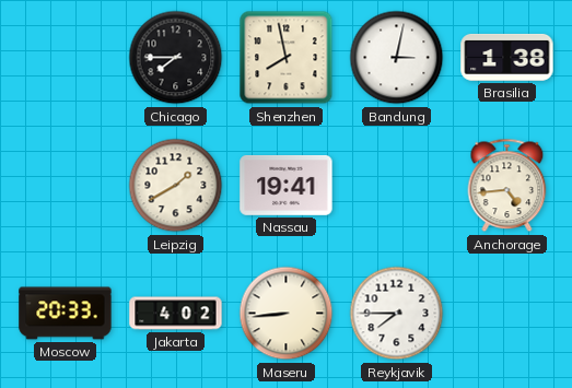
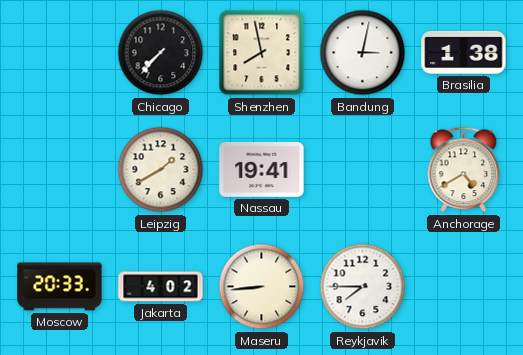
Chicago: 7:45 -> 7:37
Anchorage: 4:44 -> 4:40
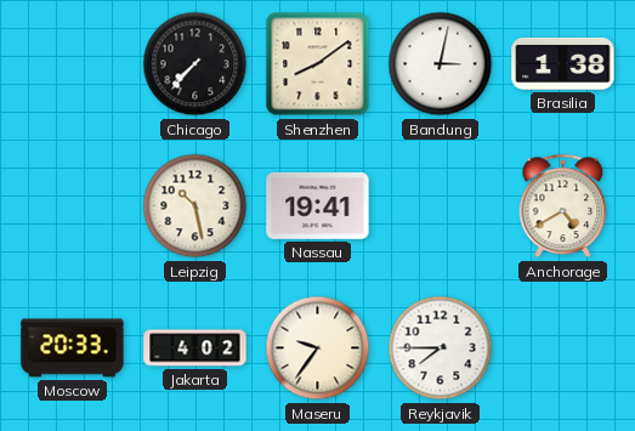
Shenzhen: 7:58 -> 8:09
Leipzig: 1:40 -> 10:28
Maseru: 8:44 -> 9:36
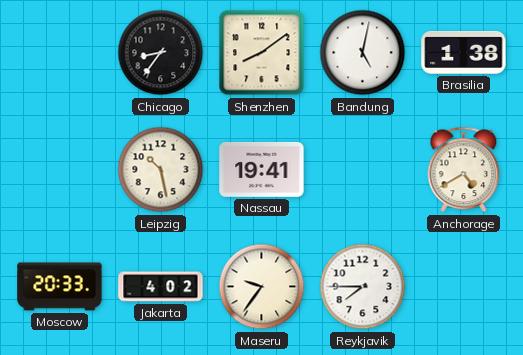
Chicago: 7:37 -> 8:36
Bandung: 3:02 -> 5:02
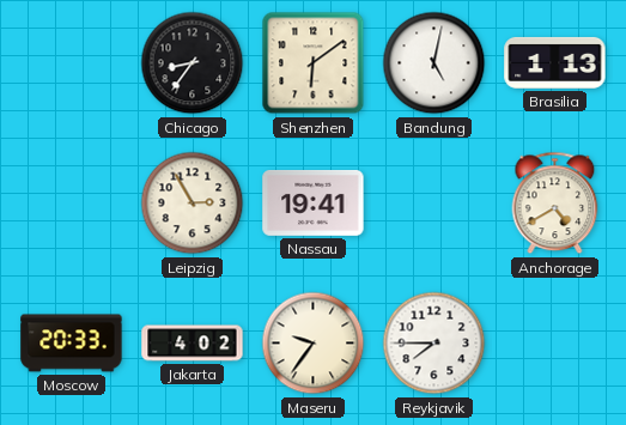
Shenzhen: 8:09 -> 6:09
Brasilia: 1:38 -> 1:13
Leipzig: 10:28 -> 2:55
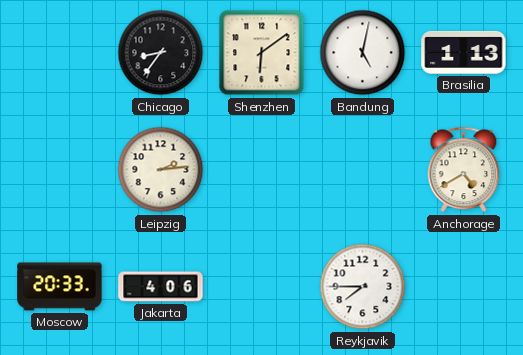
Leipzig: 2:55 -> 2:14
Nassau: 19:41 -> none
Jakarta: 4:02 -> 4:06
Maseru: 9:36 -> none
